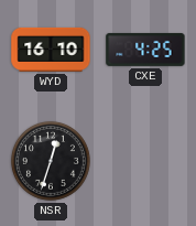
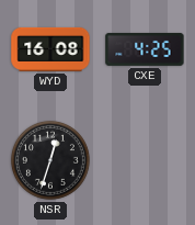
WYD: 16:10 -> 16:08
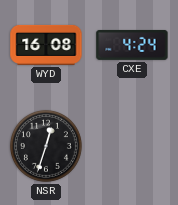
CXE: 4:25 -> 4:24
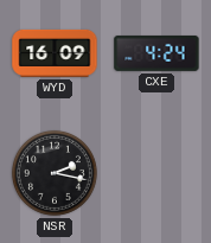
WYD: 16:08 -> 16:09
NSR: 12:33 -> 2:17
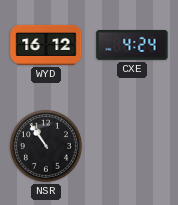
WYD: 16:09 -> 16:12
NSR: 2:17 -> 10:54
